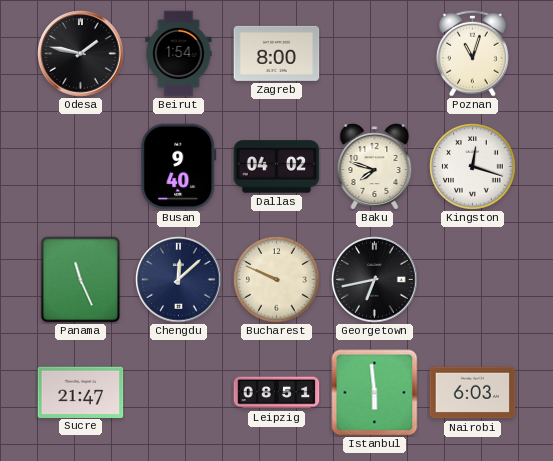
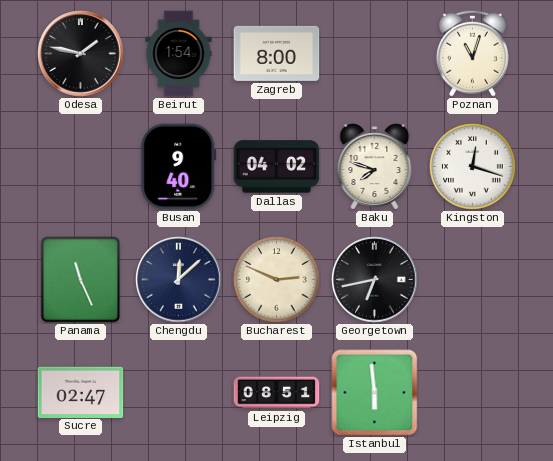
Bucharest: 9:49 -> 2:49
Sucre: 21:47 -> 02:47
Nairobi: 6:03 -> none
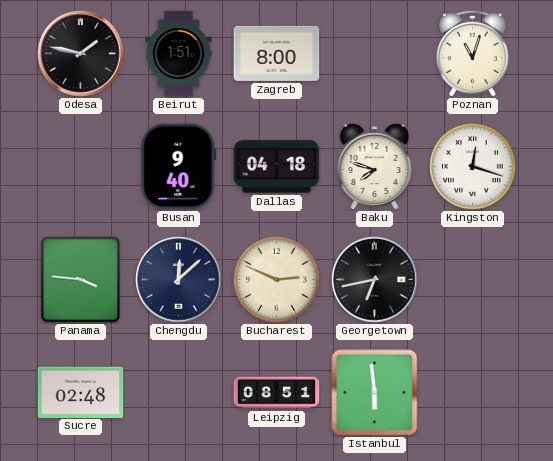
Beirut: 1:54 -> 1:51
Dallas: 04:02 -> 04:18
Panama: 11:26 -> 3:46
Sucre: 02:47 -> 02:48
